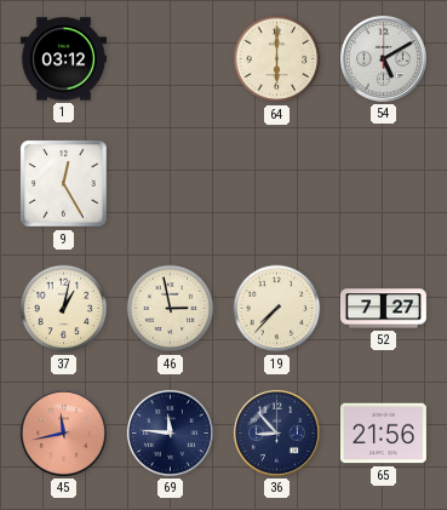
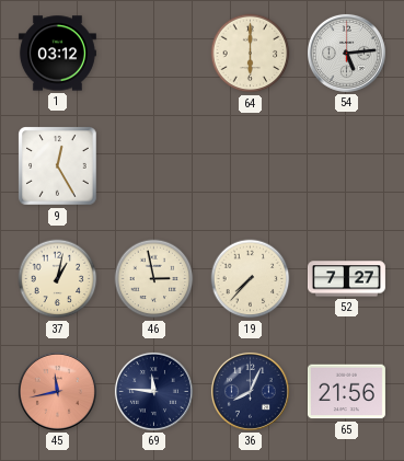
54: 5:10 -> 5:14
36: 8:53 -> 8:04
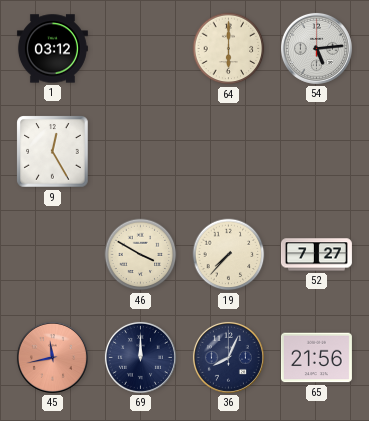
37: 1:02 -> none
46: 2:58 -> 3:50
69: 11:46 -> 12:00
